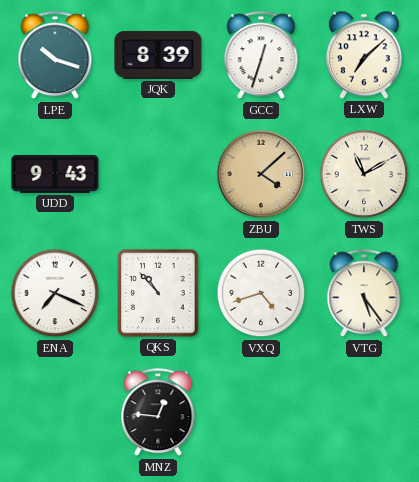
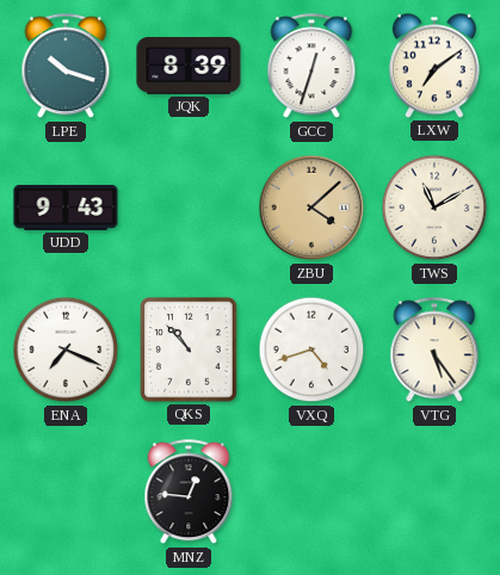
LXW: 7:08 -> 7:09
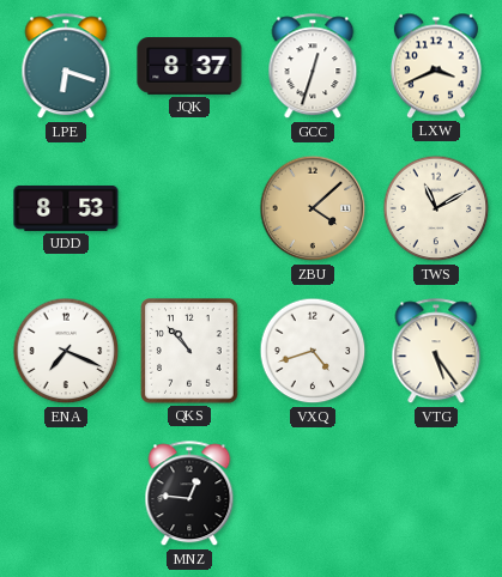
LPE: 10:18 -> 6:18
JQK: 8:39 -> 8:37
LXW: 7:09 -> 3:41
UDD: 9:43 -> 8:53
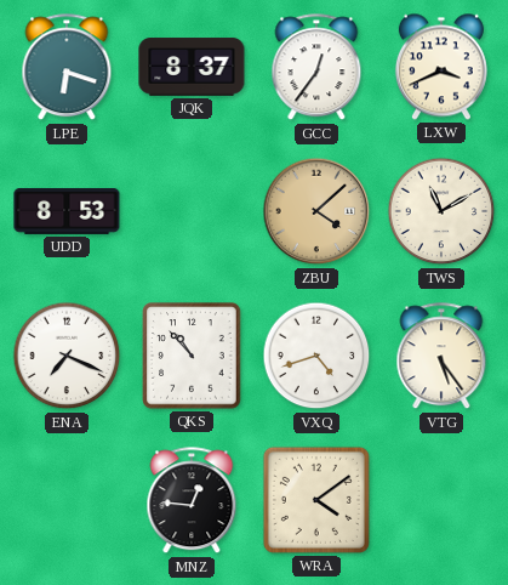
GCC: 12:33 -> 12:36
WRA: none -> 4:09
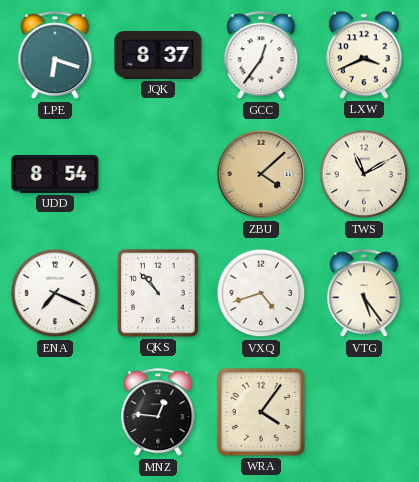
UDD: 8:53 -> 8:54
WRA: 4:09 -> 4:06
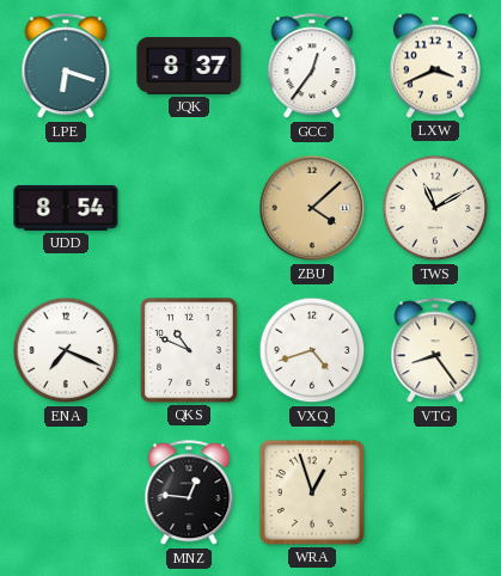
QKS: 10:53 -> 10:49
VTG: 5:24 -> 8:24
WRA: 4:06 -> 12:57
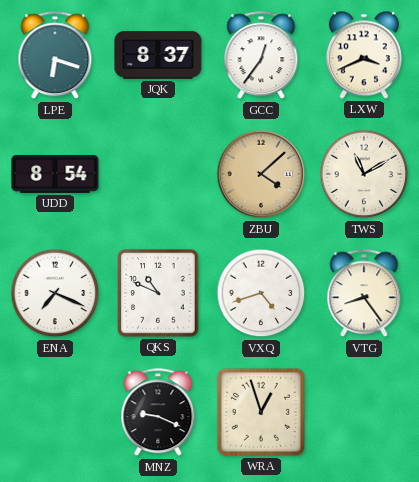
MNZ: 12:46 -> 9:19
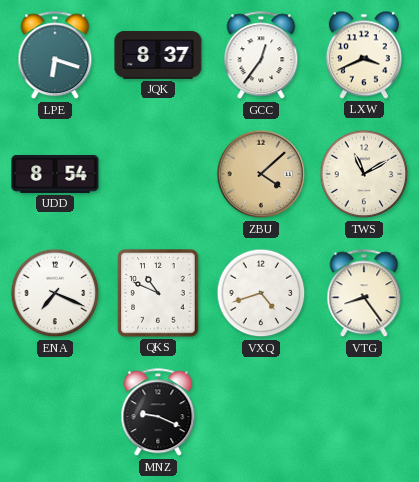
WRA: 12:57 -> none
